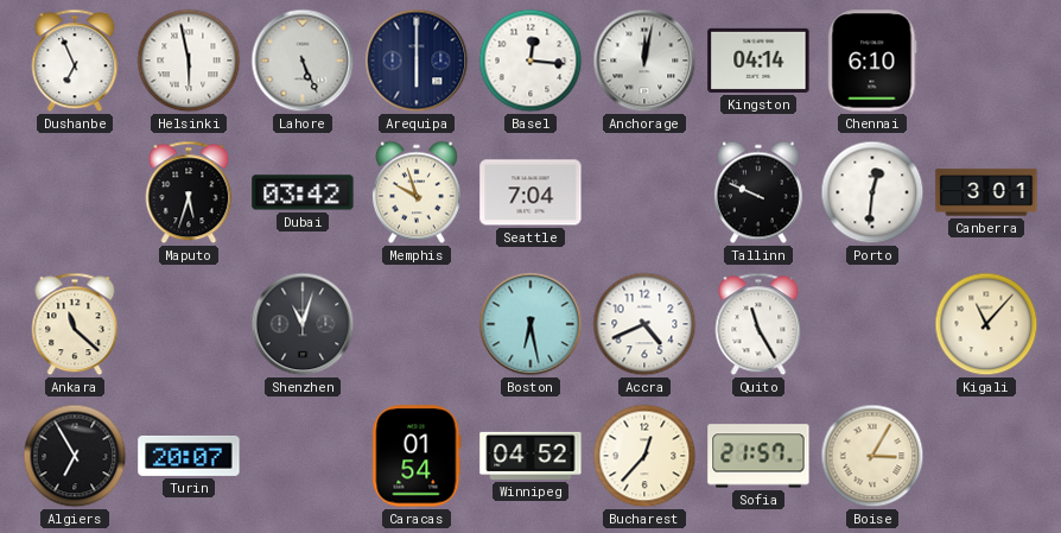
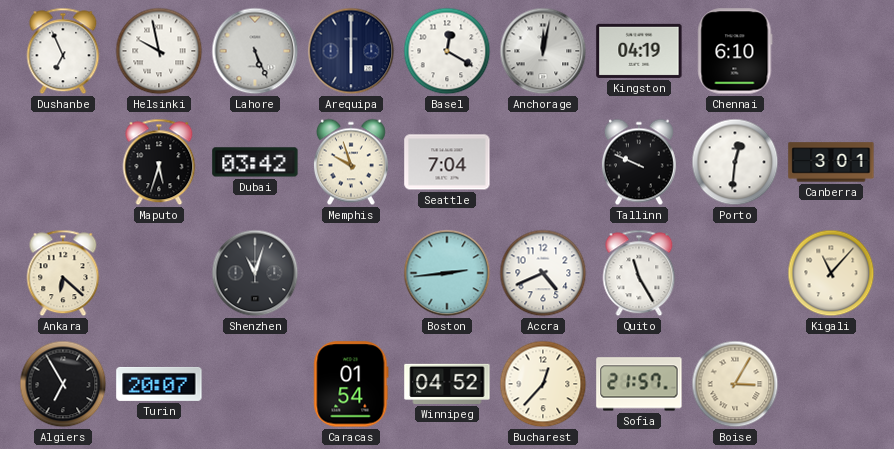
Helsinki: 5:58 -> 9:58
Basel: 12:16 -> 12:20
Kingston: 04:14 -> 04:19
Ankara: 11:22 -> 6:22
Boston: 6:28 -> 2:44
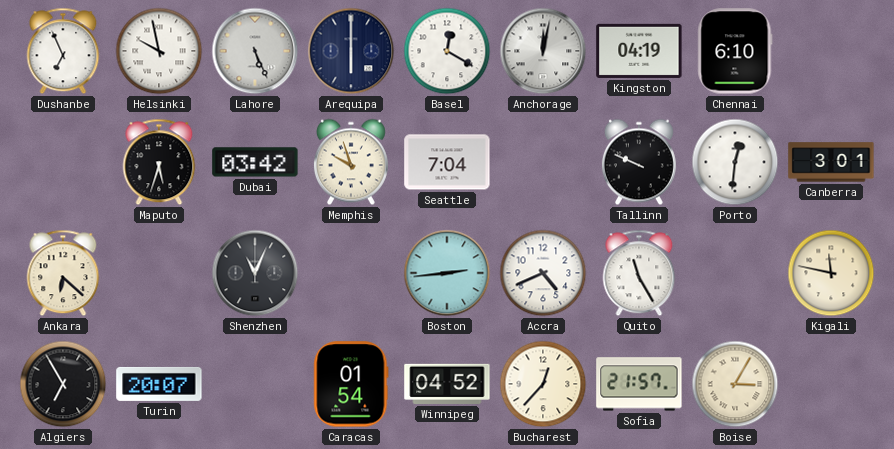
Shenzhen: 11:03 -> 11:04
Kigali: 11:07 -> 11:47
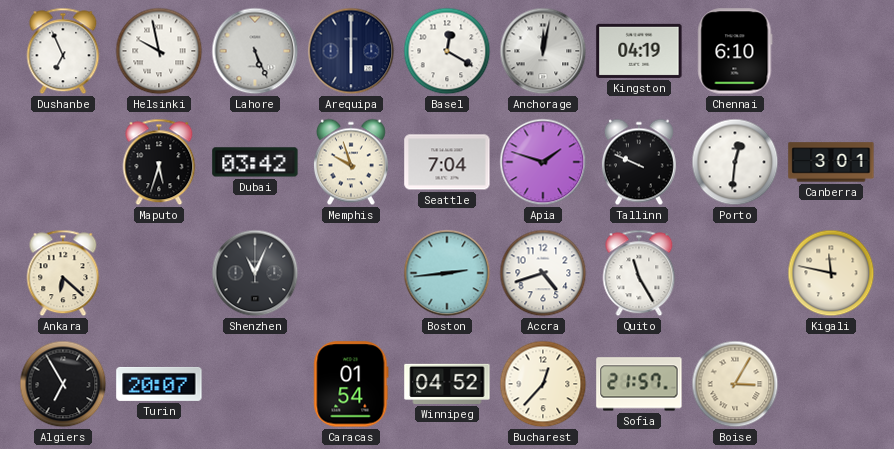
Apia: none -> 1:48
Accra: 4:41 -> 4:42
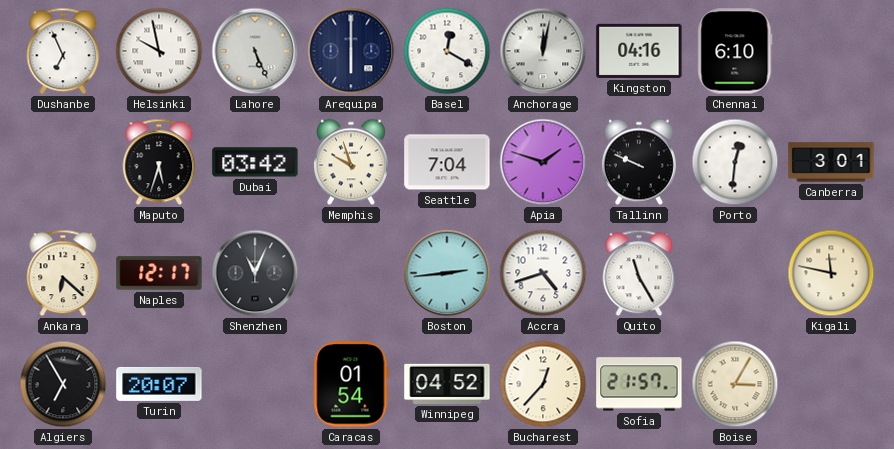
Kingston: 04:19 -> 04:16
Naples: none -> 12:17
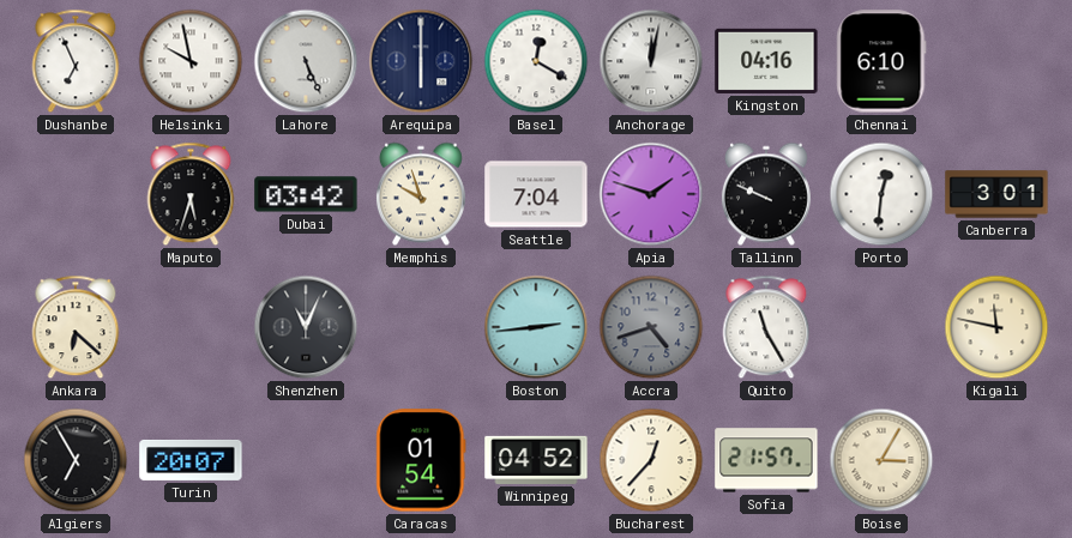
Naples: 12:17 -> none
Accra dial: white -> grey
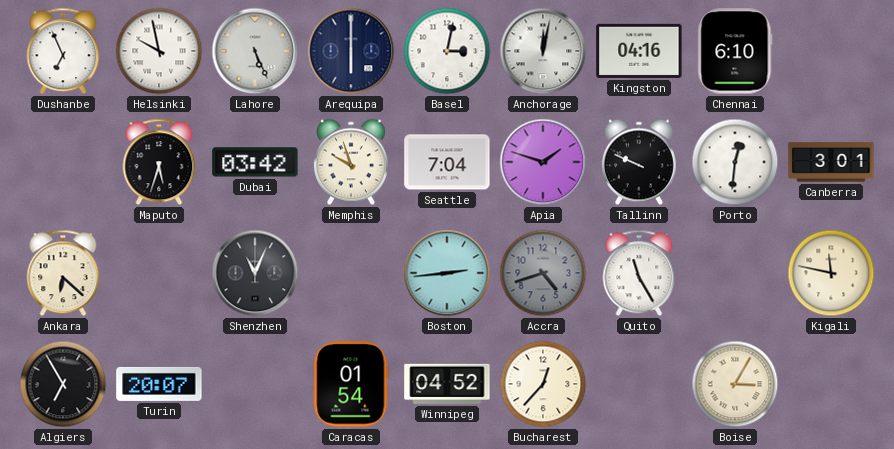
Basel: 12:20 -> 3:02
Sofia: 21:57 -> none
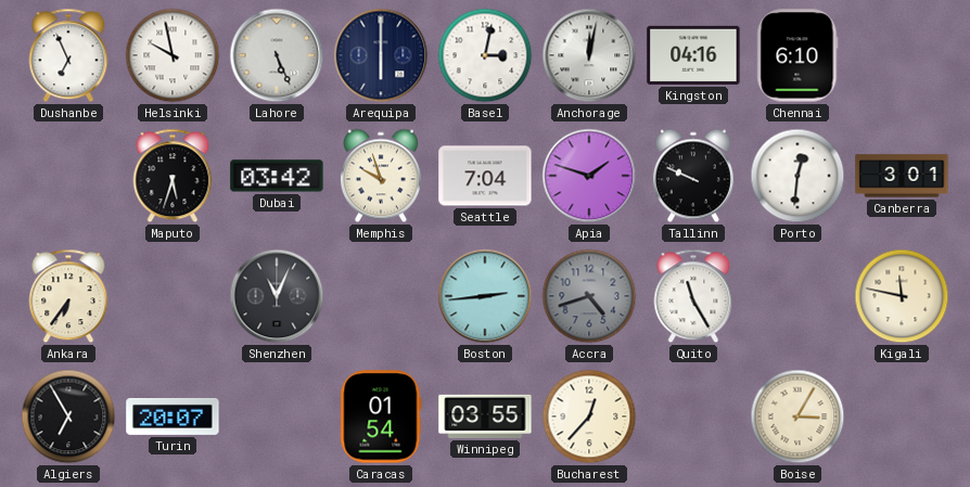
Ankara: 6:22 -> 6:36
Winnipeg: 04:52 -> 03:55
